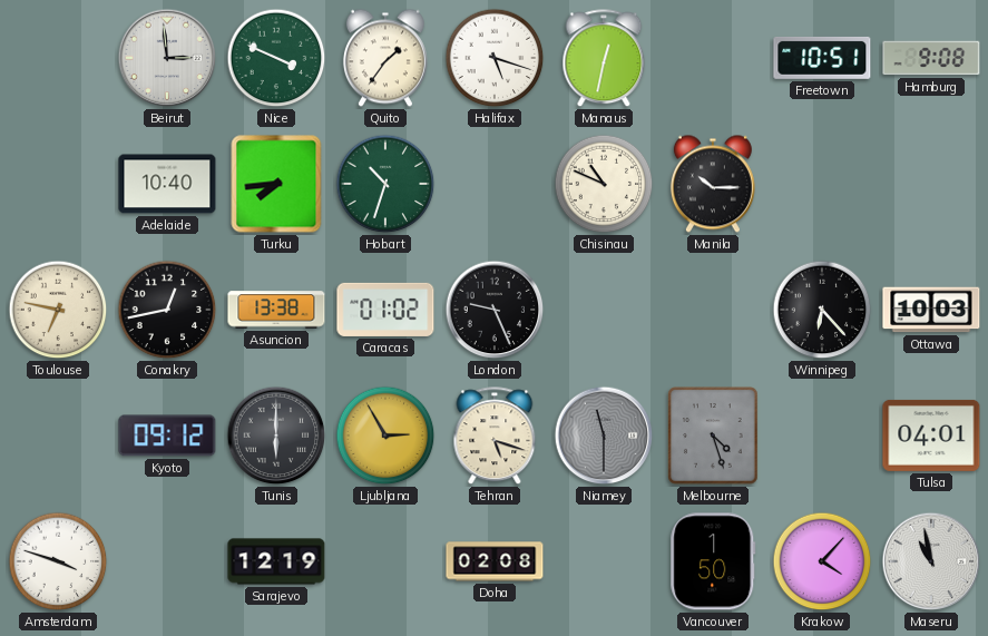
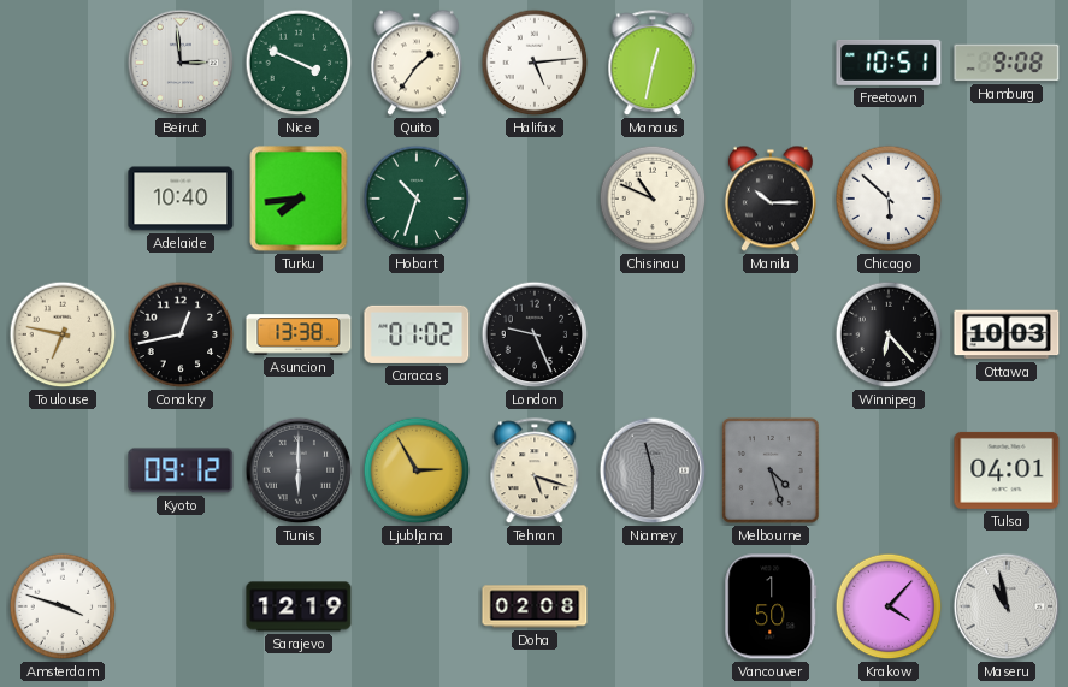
Halifax: 5:18 -> 5:14
Chicago: none -> 5:52
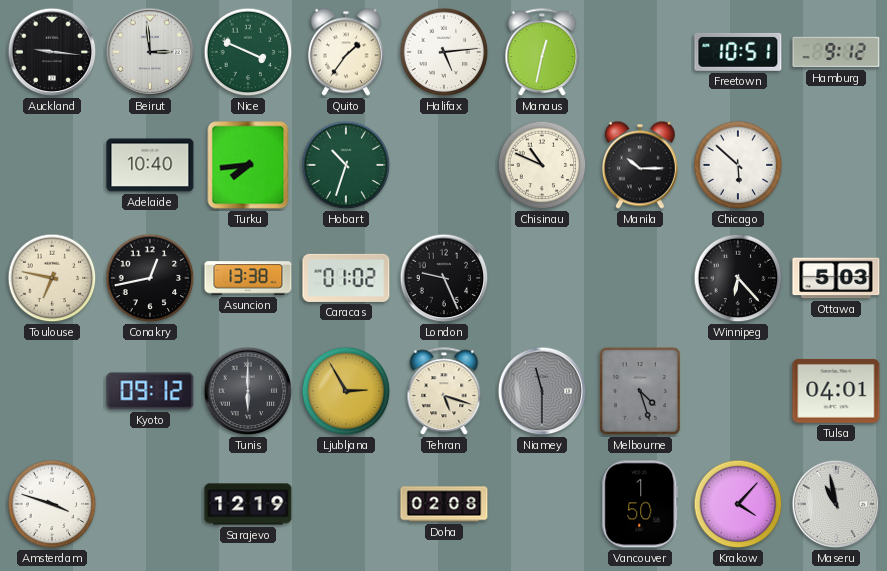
Auckland: none -> 9:16
Hamburg: 9:08 -> 9:12
Ottawa: 10:03 -> 5:03
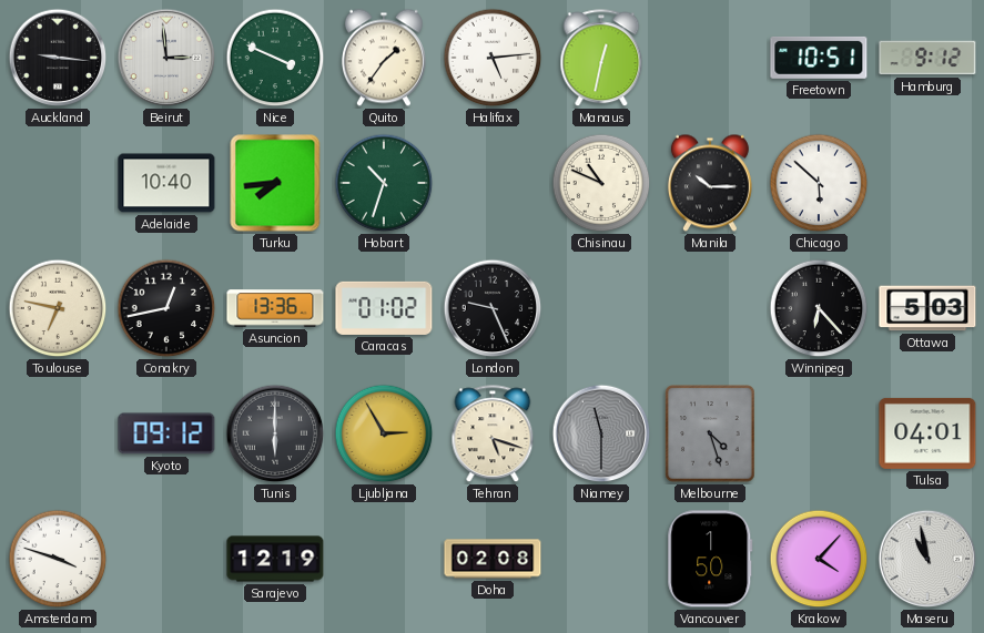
Asuncion: 13:38 -> 13:36
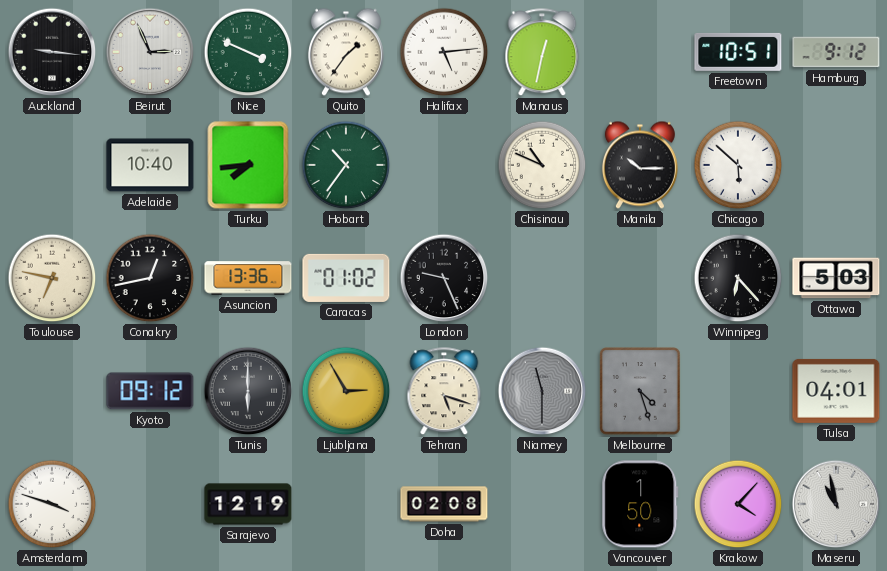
Beirut: 2:59 -> 2:56
Hobart: 10:33 -> 10:36
